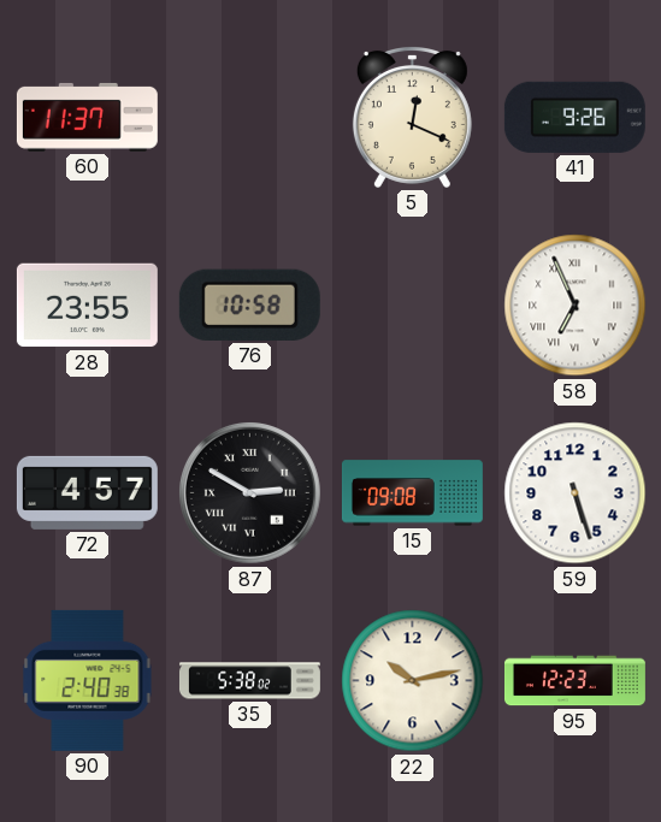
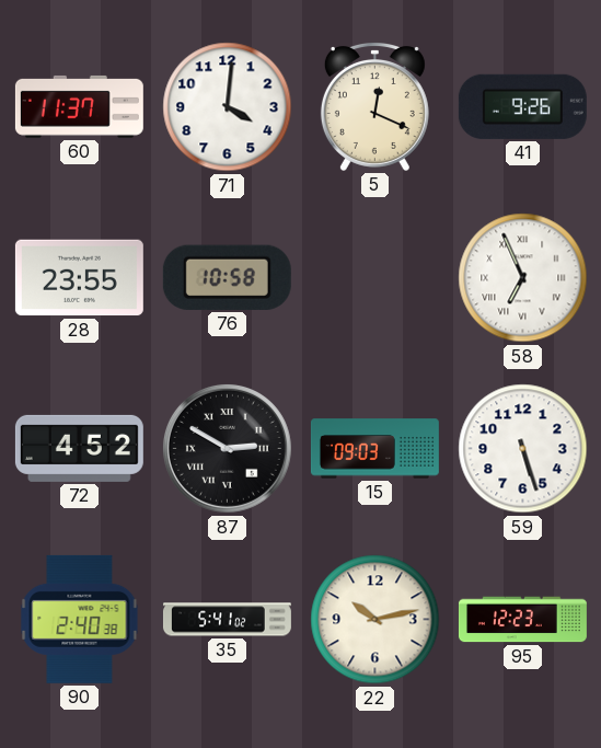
71: none -> 4:01
72: 4:57 -> 4:52
15: 09:08 -> 09:03
35: 5:38 -> 5:41
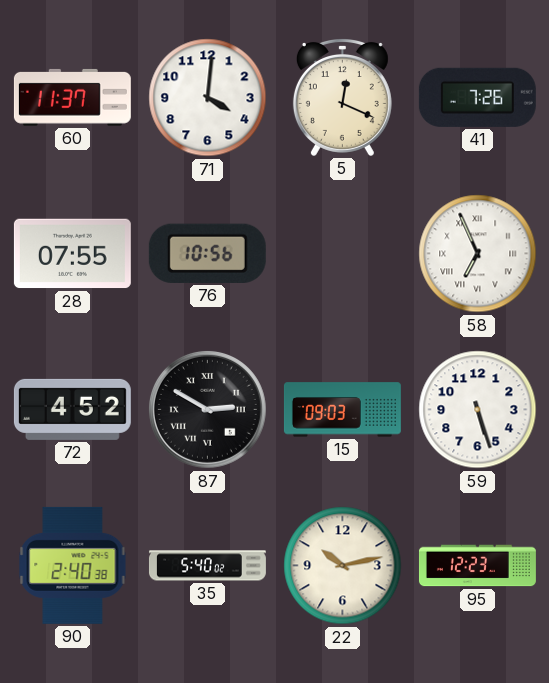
41: 9:26 -> 7:26
28: 23:55 -> 07:55
76: 10:58 -> 10:56
35: 5:41 -> 5:40
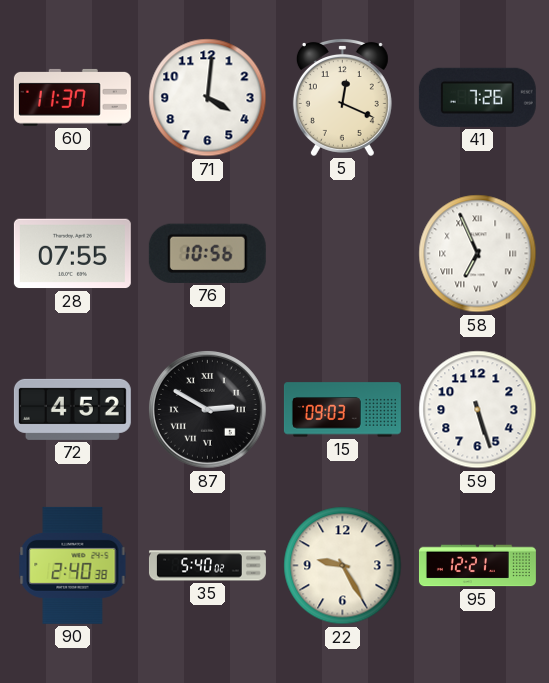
22: 10:13 -> 9:25
95: 12:23 -> 12:21
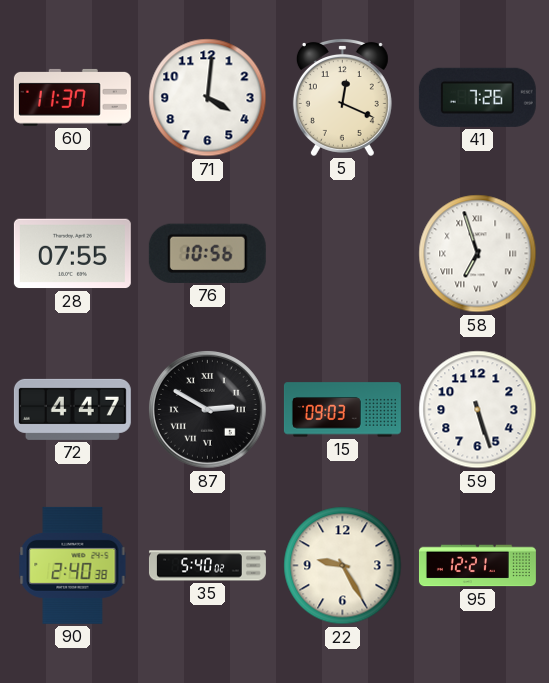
58: 6:56 -> 6:57
72: 4:52 -> 4:47
